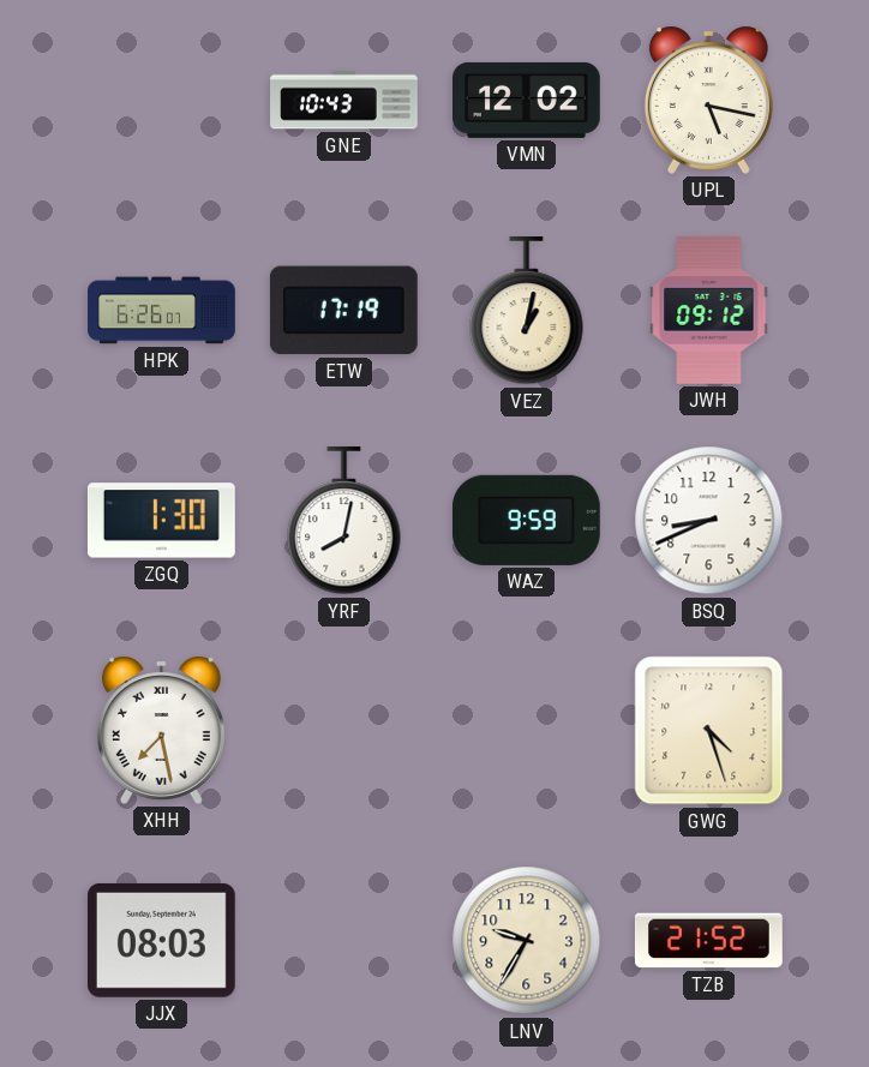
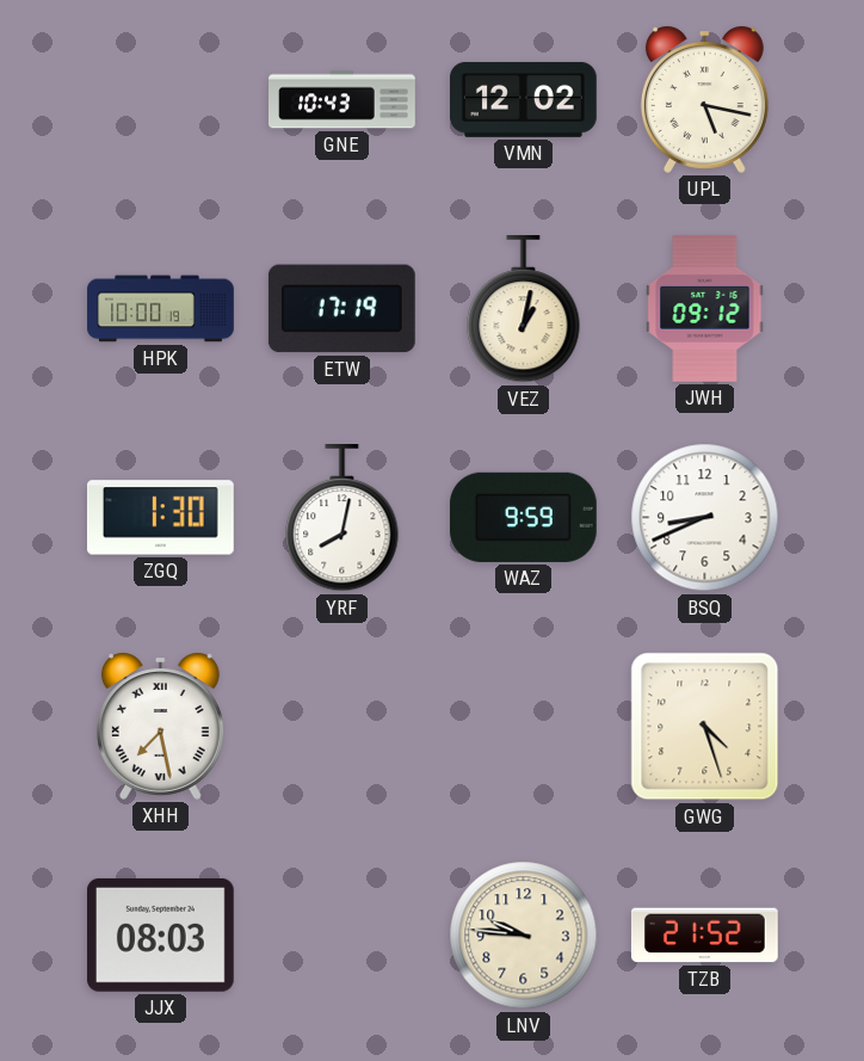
HPK: 6:26 -> 10:00
LNV: 9:35 -> 9:46
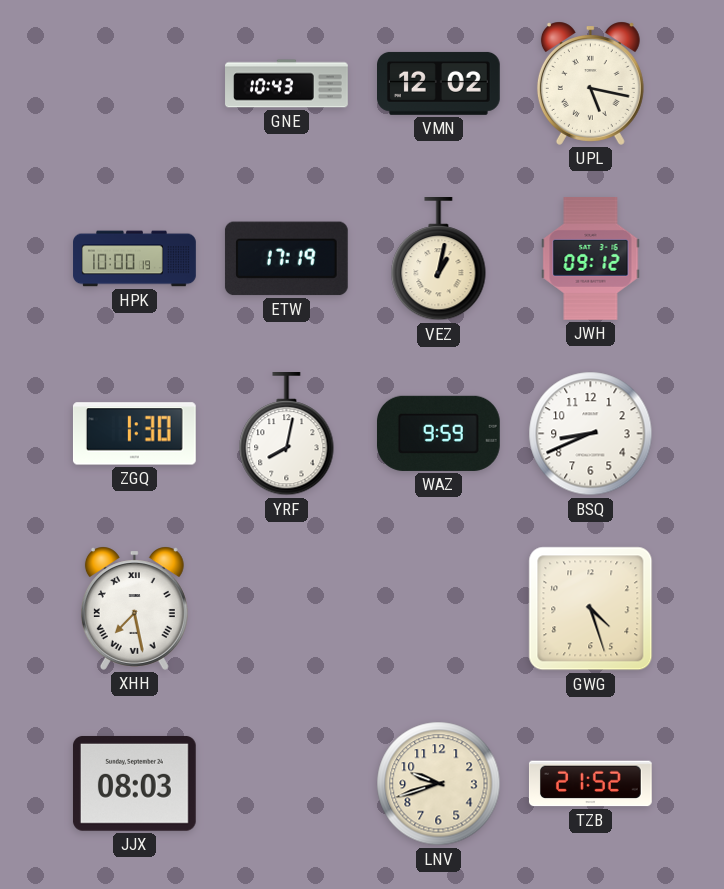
LNV: 9:46 -> 9:42
